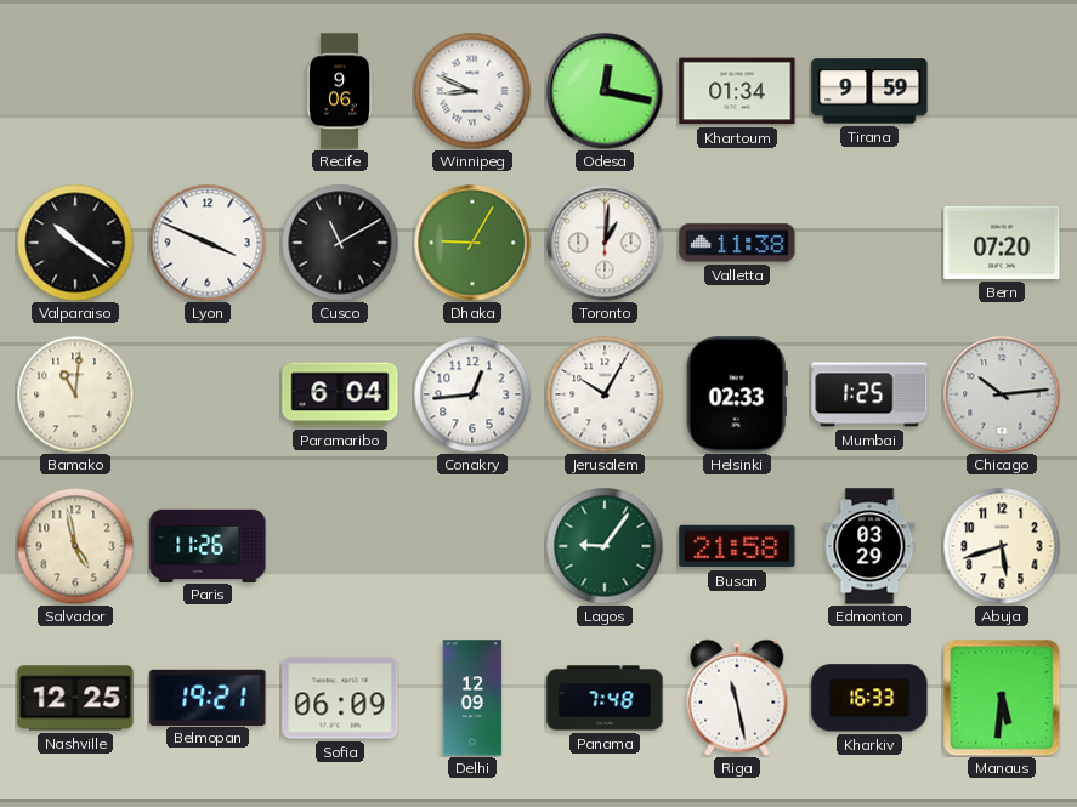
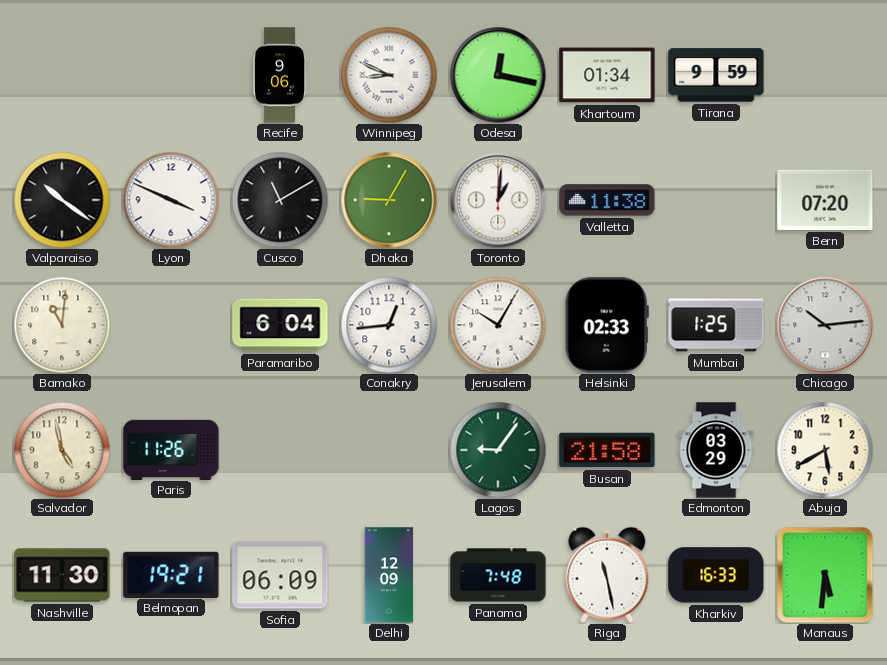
Abuja: 5:42 -> 5:40
Nashville: 12:25 -> 11:30
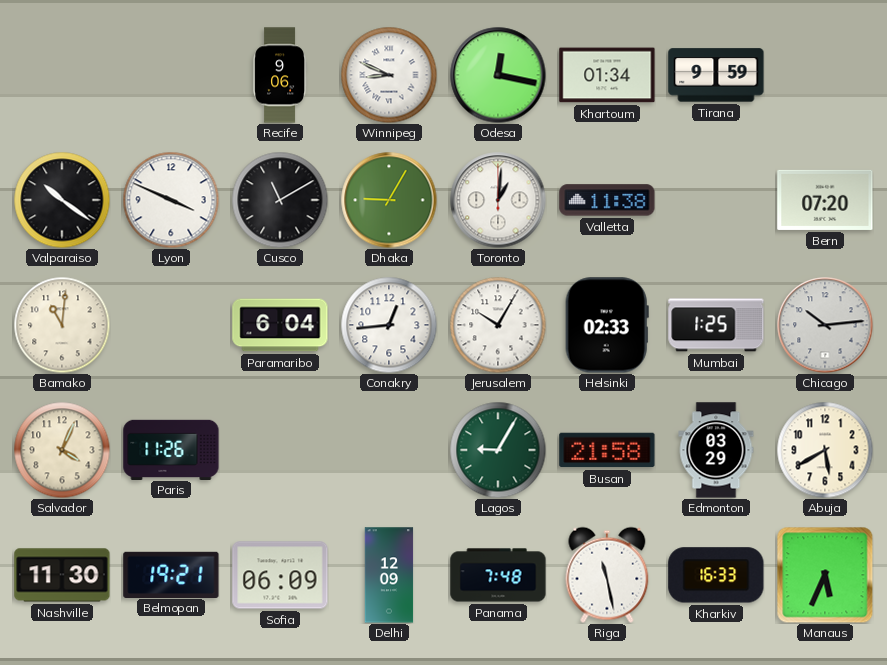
Salvador: 4:58 -> 4:04
Lagos: 9:06 -> 9:05
Manaus: 5:31 -> 5:34
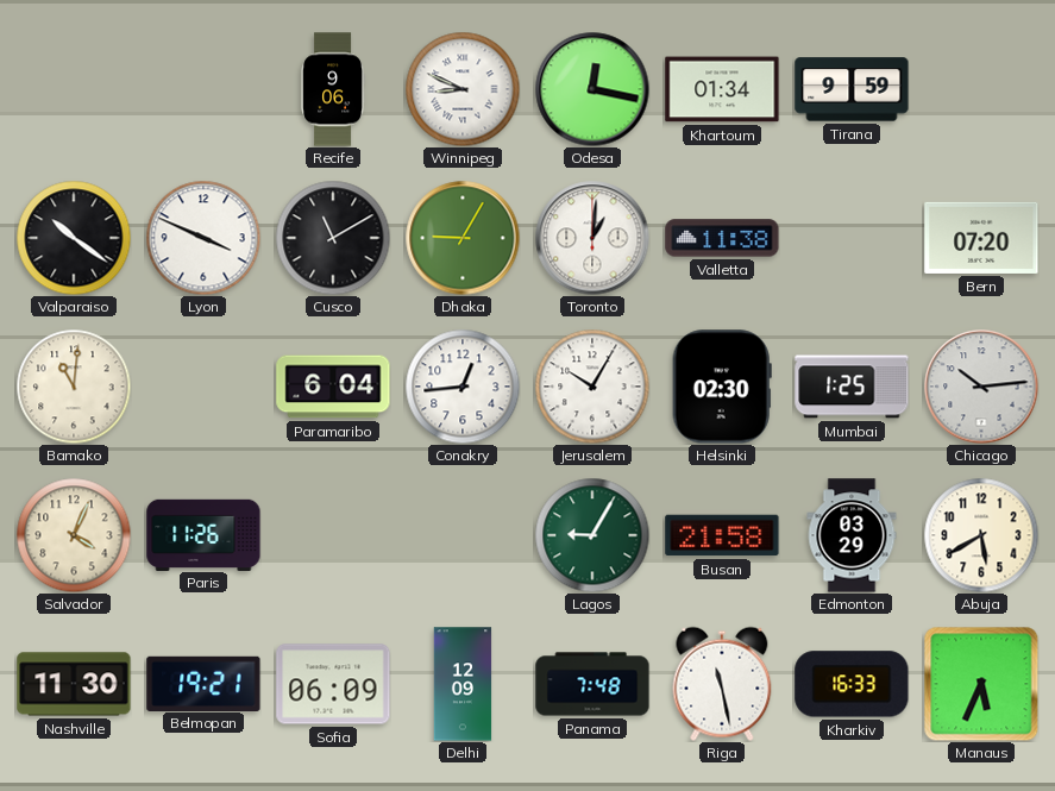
Helsinki: 02:33 -> 02:30
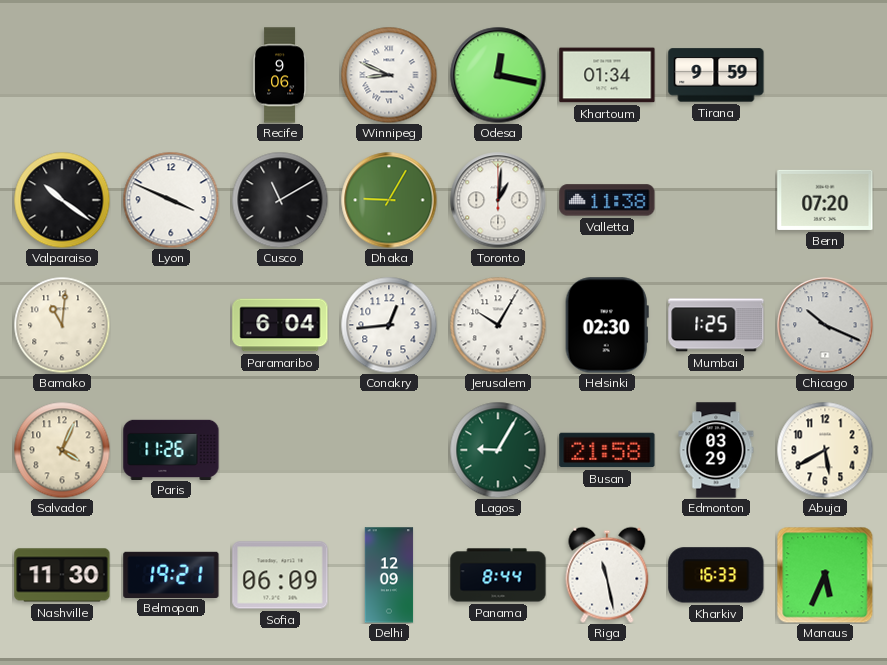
Chicago: 10:14 -> 10:19
Panama: 7:48 -> 8:44
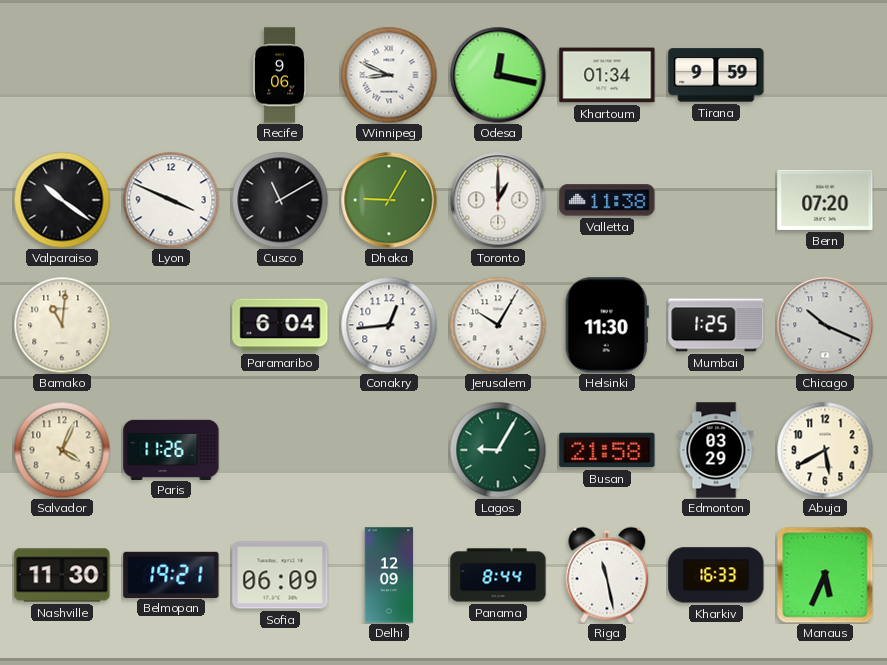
Toronto: 1:01 -> 1:00
Helsinki: 02:30 -> 11:30
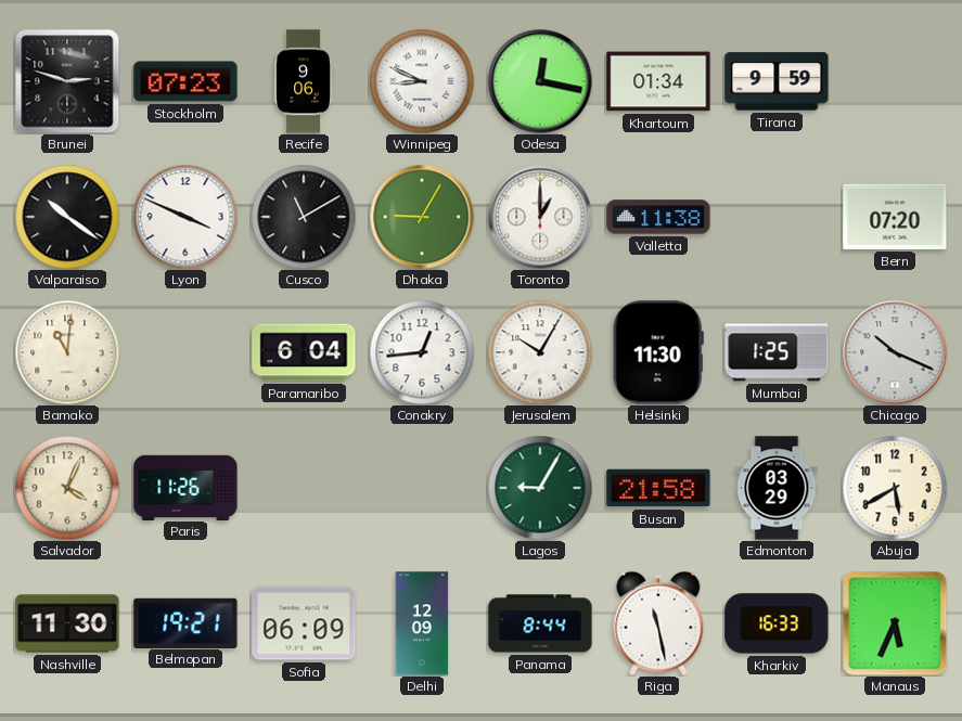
Brunei: none -> 2:48
Stockholm: none -> 07:23
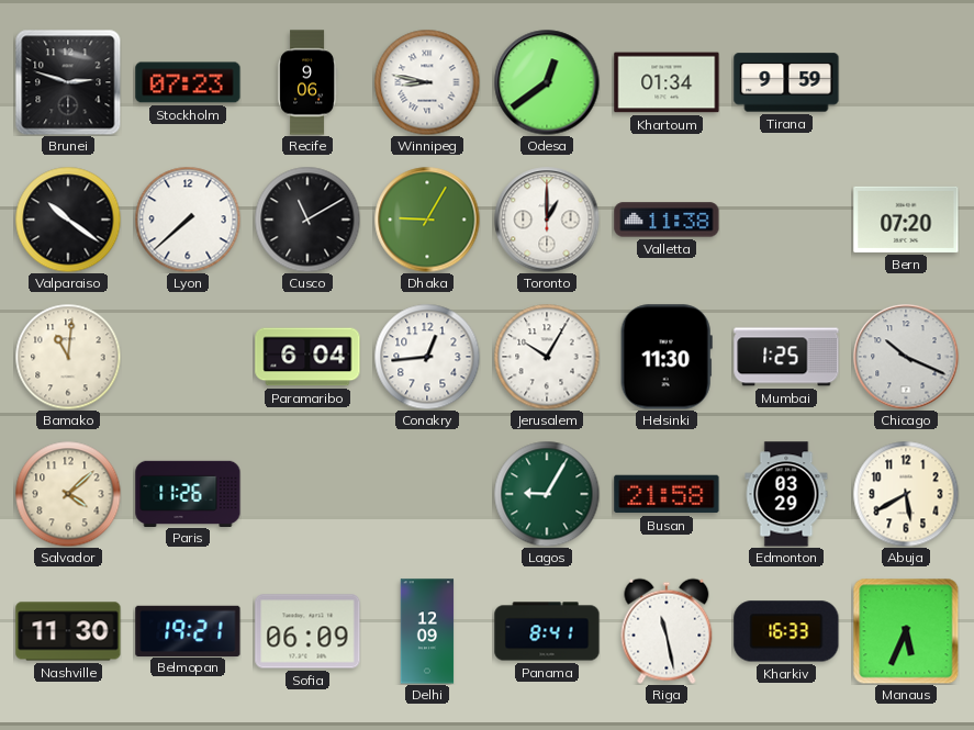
Winnipeg: 8:49 -> 8:47
Odesa: 12:17 -> 12:39
Lyon: 3:49 -> 7:38
Salvador: 4:04 -> 4:08
Panama: 8:44 -> 8:41
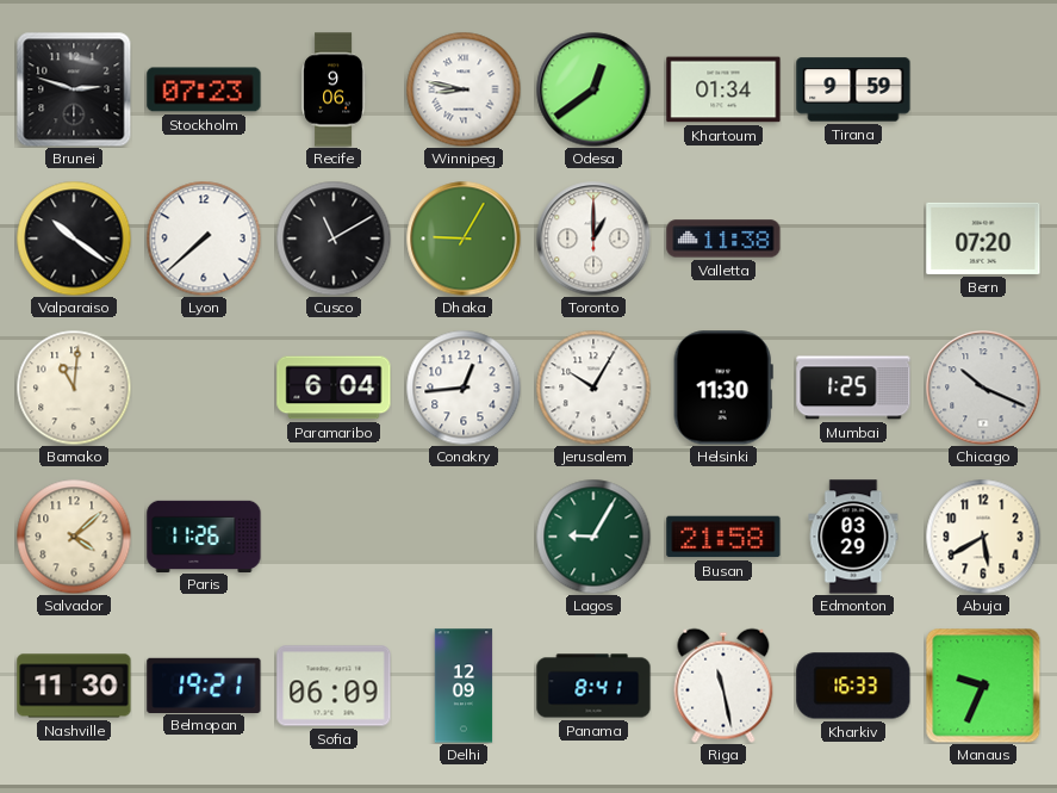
Manaus: 5:34 -> 9:34
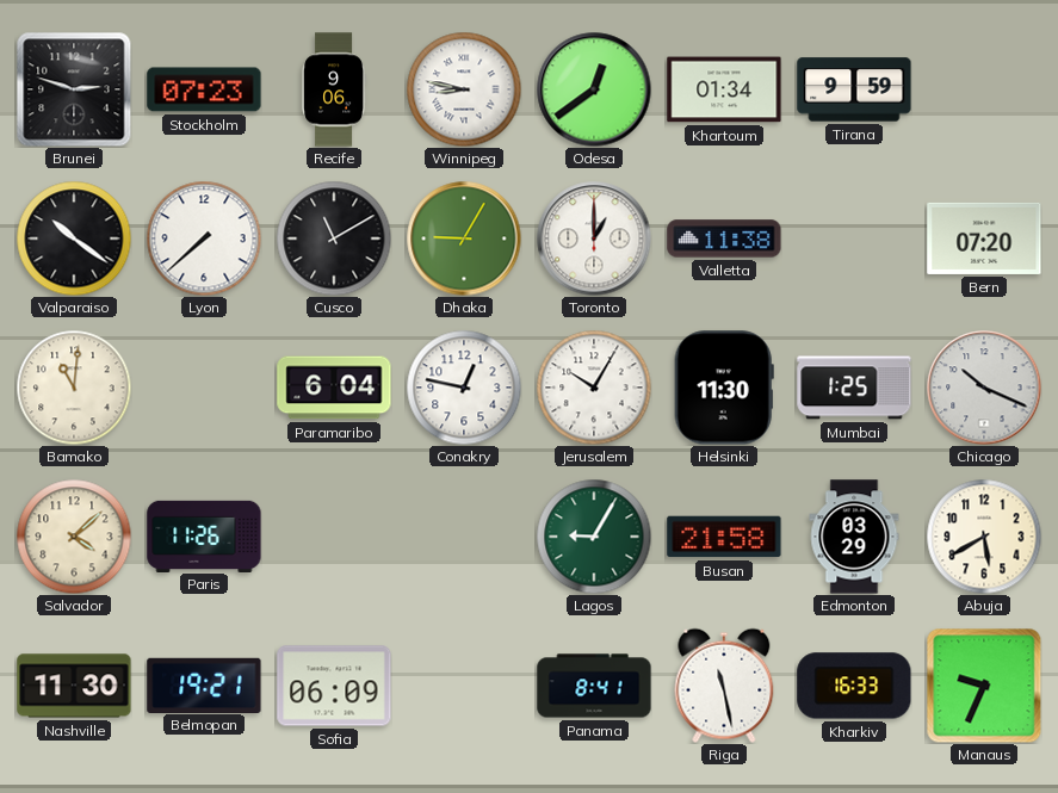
Conakry: 12:44 -> 12:47
Delhi: 12:09 -> none
